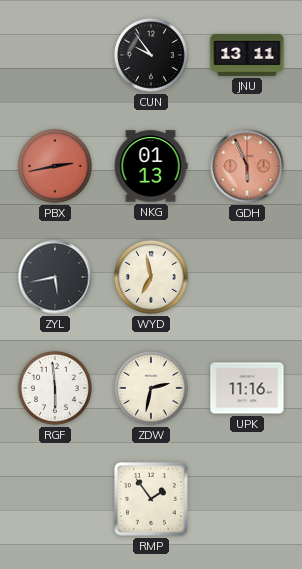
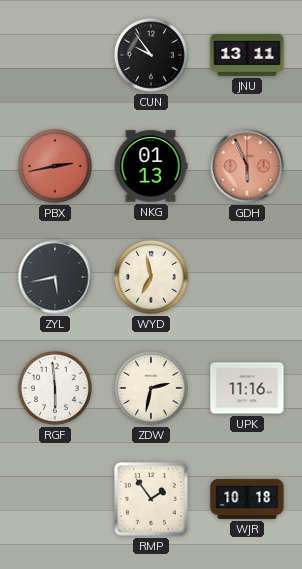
WJR: none -> 10:18
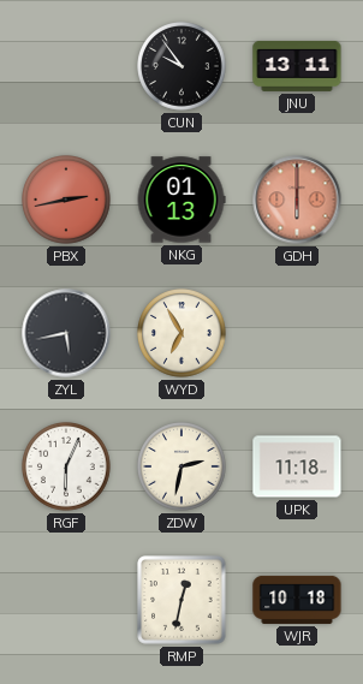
GDH: 5:56 -> 6:00
WYD: 6:58 -> 6:55
RGF: 5:59 -> 6:04
UPK: 11:16 -> 11:18
RMP: 1:54 -> 12:32
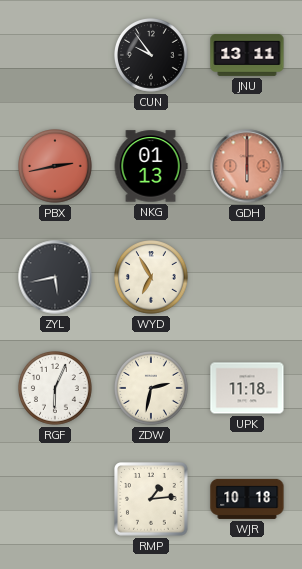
RMP: 12:32 -> 1:14
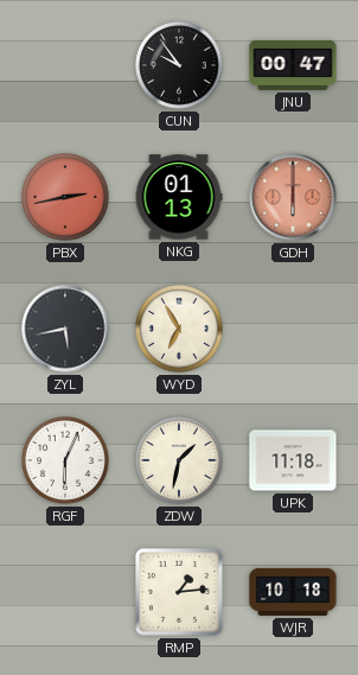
JNU: 13:11 -> 00:47
ZDW: 2:32 -> 1:32
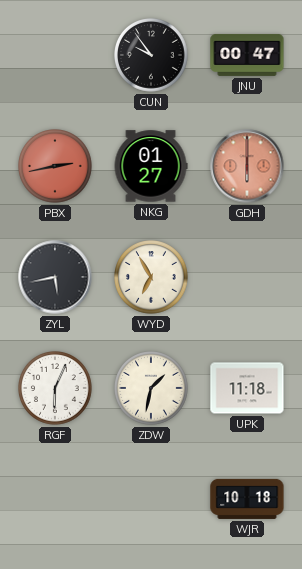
NKG: 01:13 -> 01:27
RMP: 1:14 -> none
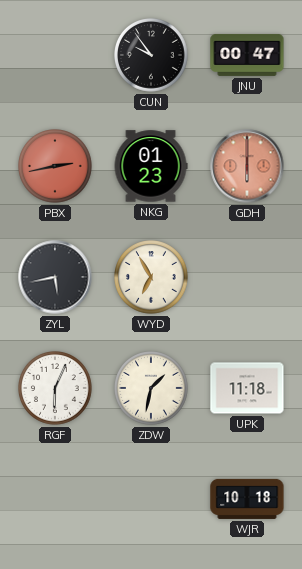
NKG: 01:27 -> 01:23
